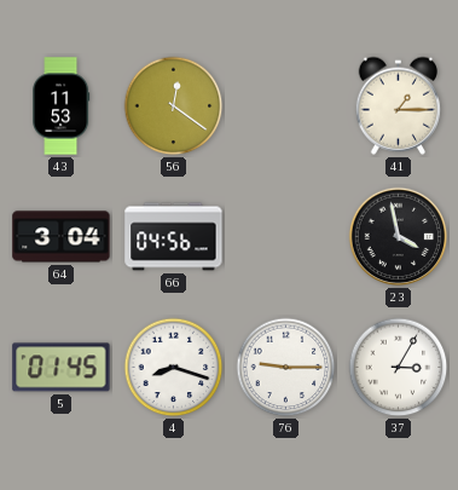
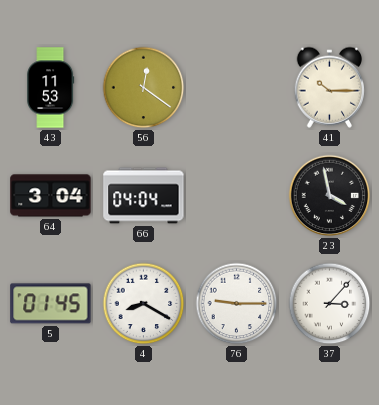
41: 1:15 -> 10:15
66: 04:56 -> 04:04
4: 8:18 -> 8:20
37: 3:05 -> 3:07
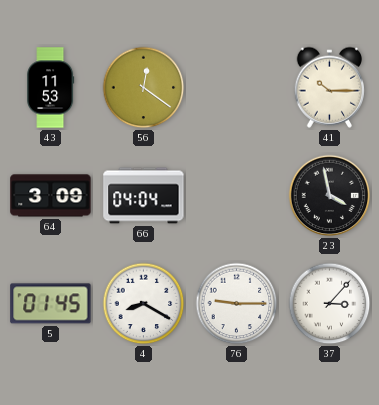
64: 3:04 -> 3:09
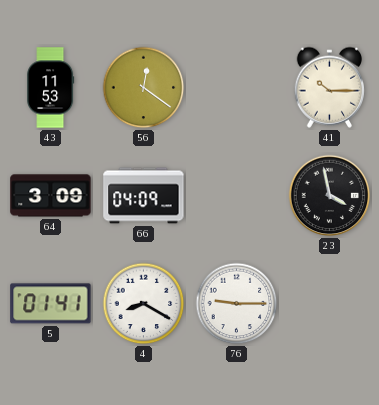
66: 04:04 -> 04:09
5: 01:45 -> 01:41
37: 3:07 -> none
